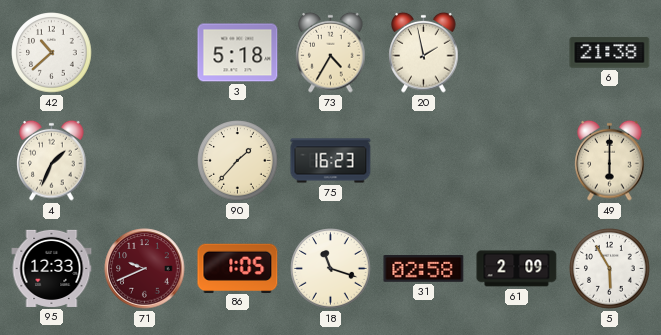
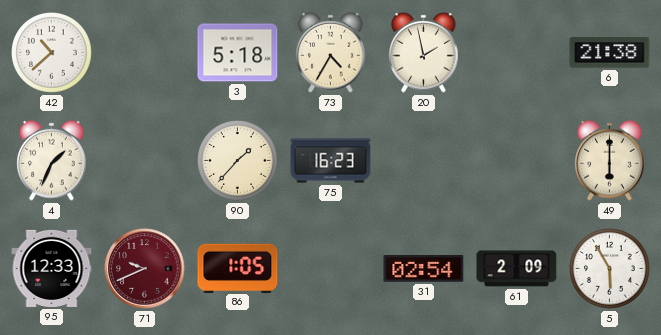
18: 11:18 -> none
31: 02:58 -> 02:54
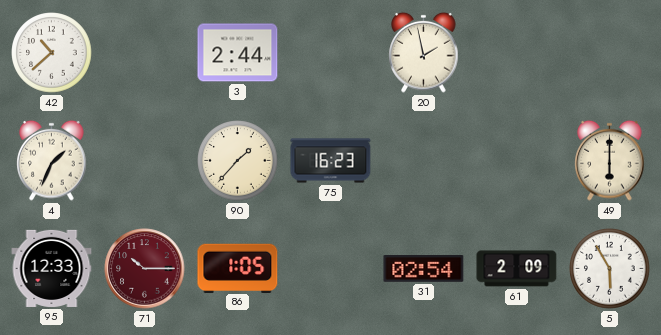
3: 5:18 -> 2:44
73: 4:35 -> none
6: 21:38 -> none
71: 9:41 -> 10:15
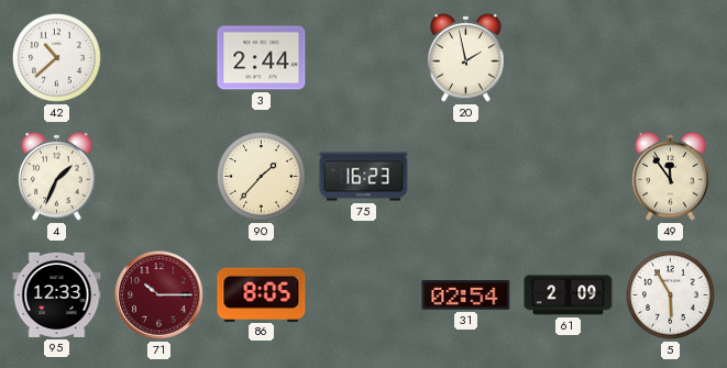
49: 6:00 -> 11:54
86: 1:05 -> 8:05
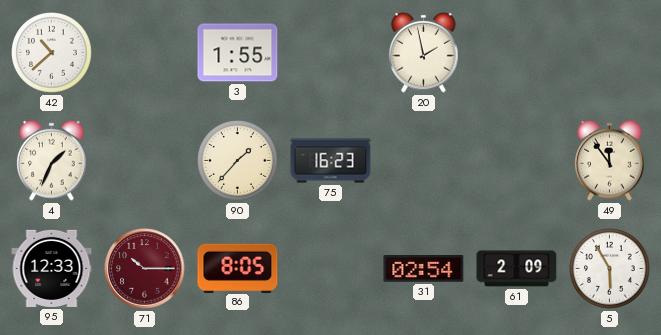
3: 2:44 -> 1:55
